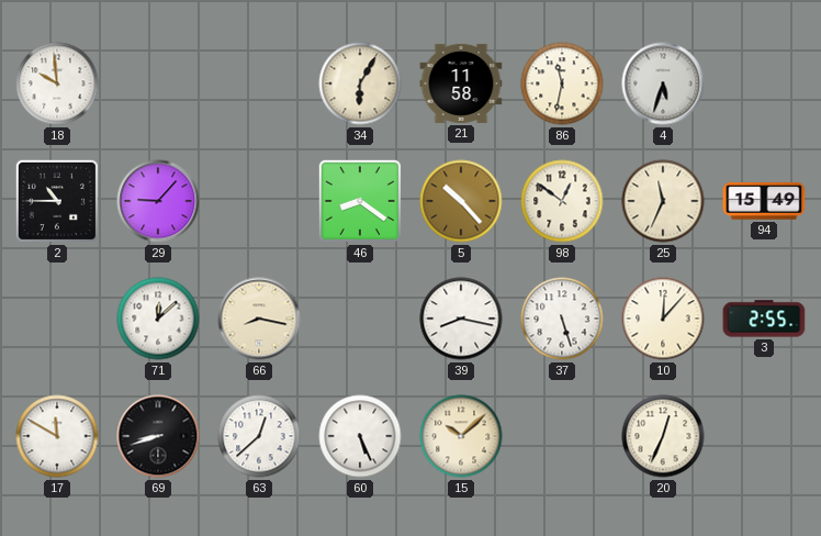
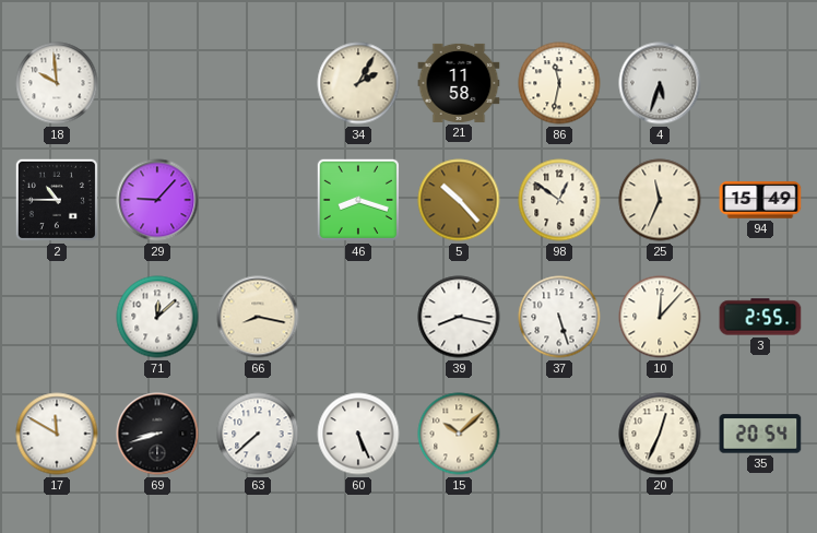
34: 6:05 -> 2:05
46: 8:21 -> 8:18
63: 12:38 -> 7:38
35: none -> 20:54
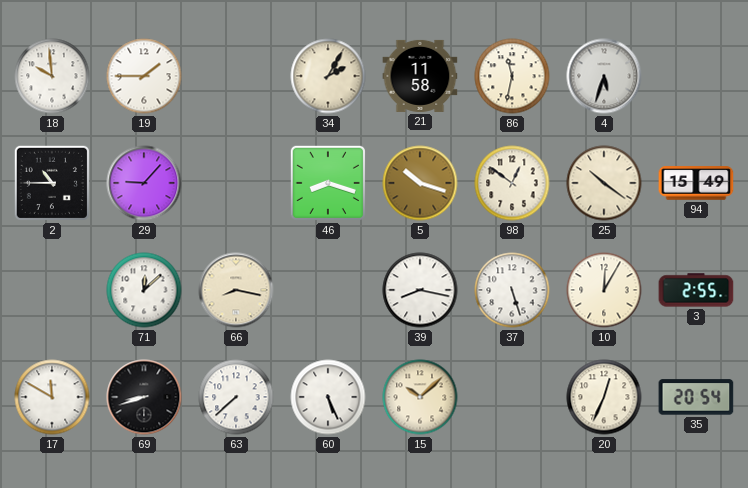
19: none -> 1:45
5: 10:23 -> 10:18
25: 11:34 -> 10:21
10: 12:07 -> 12:05
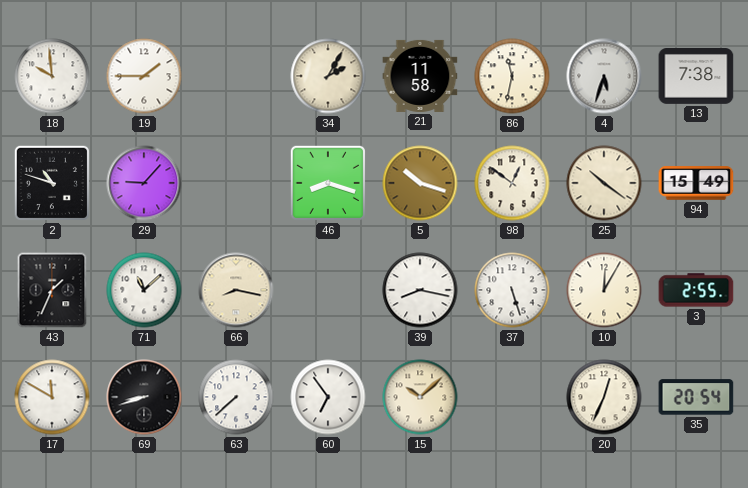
13: none -> 7:38
2: 10:45 -> 10:48
43: none -> 1:34
71: 12:08 -> 11:08
60: 5:26 -> 6:54
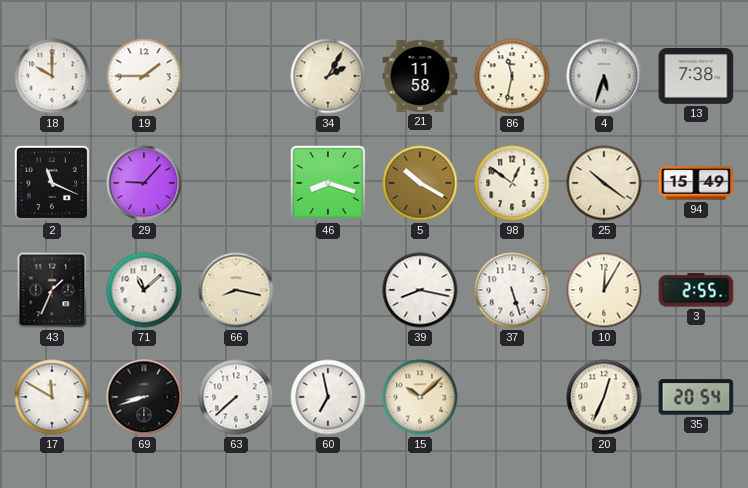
18: 9:59 -> 10:00
2: 10:48 -> 11:19
5: 10:18 -> 10:20
60: 6:54 -> 6:58
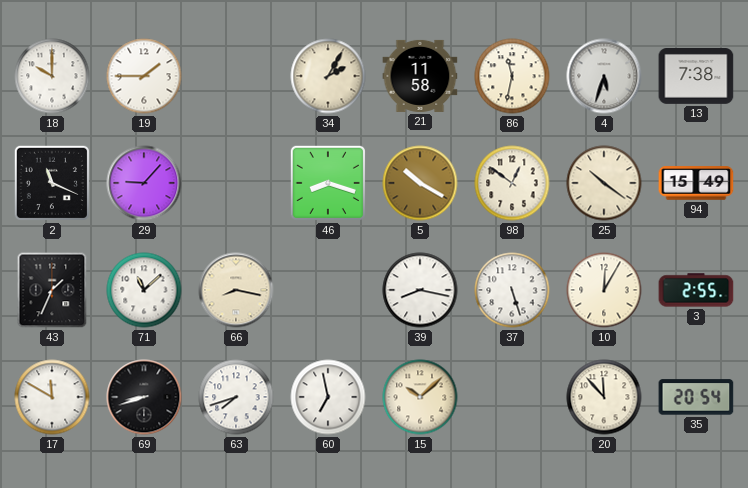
63: 7:38 -> 7:42
20: 12:34 -> 11:53
